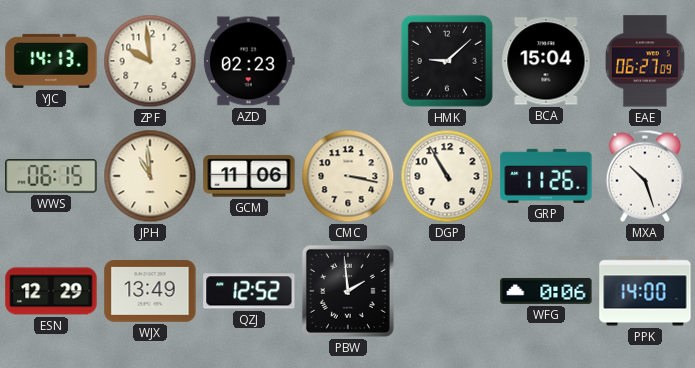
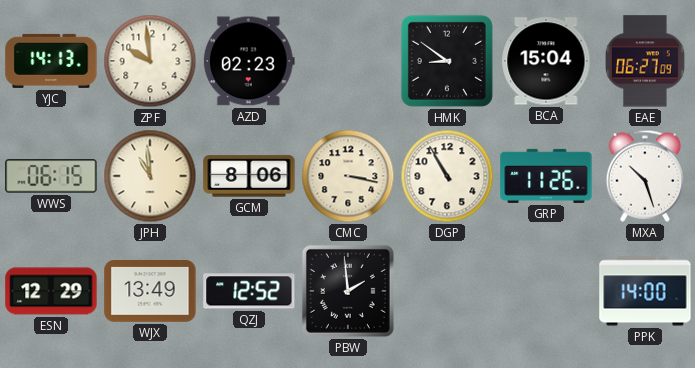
HMK: 9:08 -> 8:51
GCM: 11:06 -> 8:06
WFG: 0:06 -> none
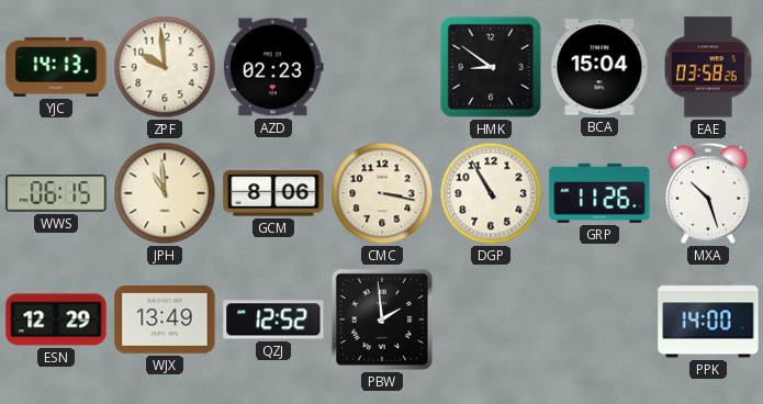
EAE: 06:27 -> 03:58
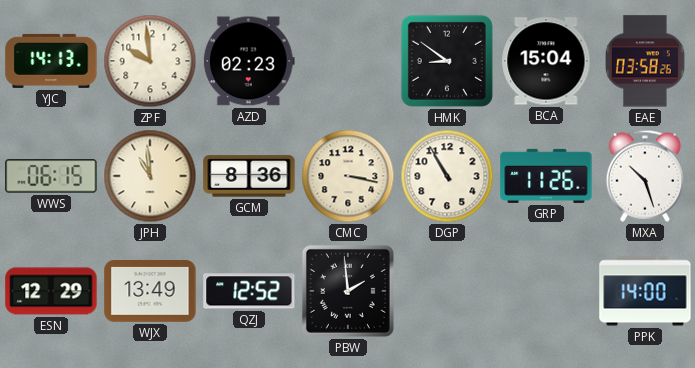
GCM: 8:06 -> 8:36
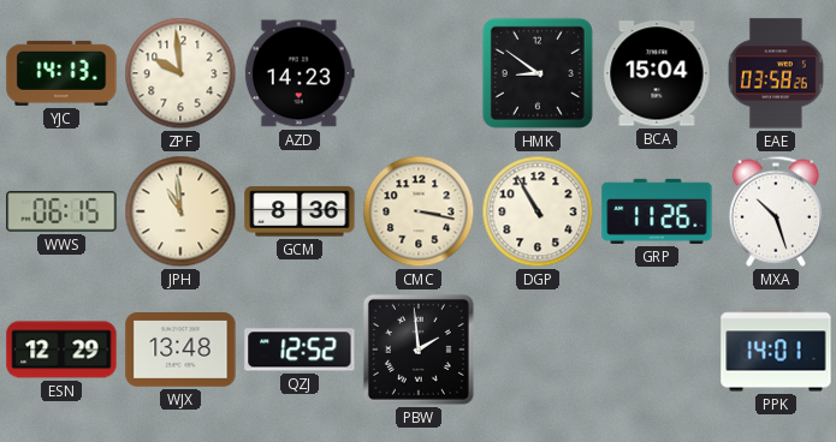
AZD: 02:23 -> 14:23
WJX: 13:49 -> 13:48
PPK: 14:00 -> 14:01
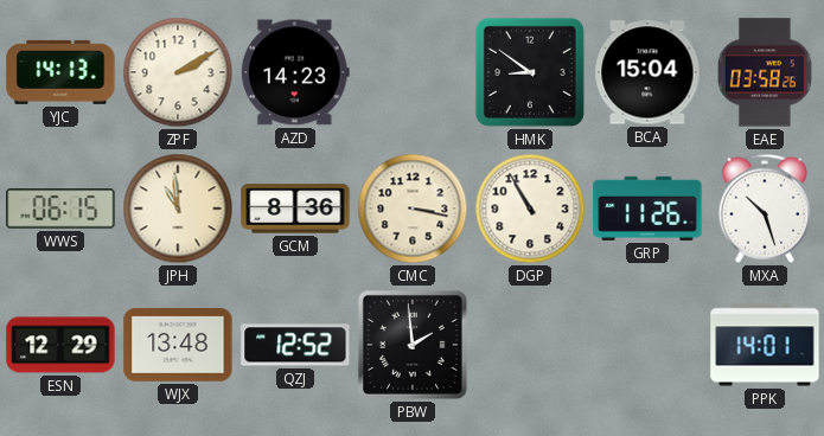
ZPF: 9:59 -> 2:10
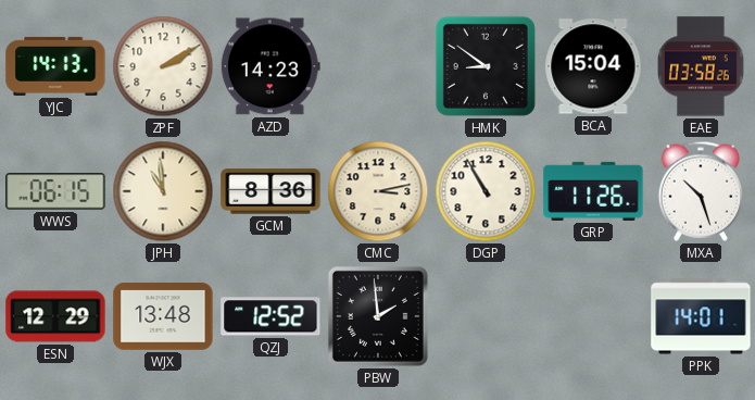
CMC: 3:17 -> 3:13
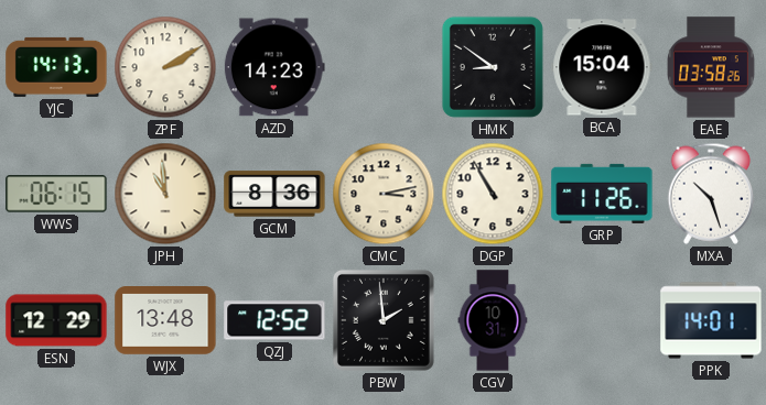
CGV: none -> 10:31
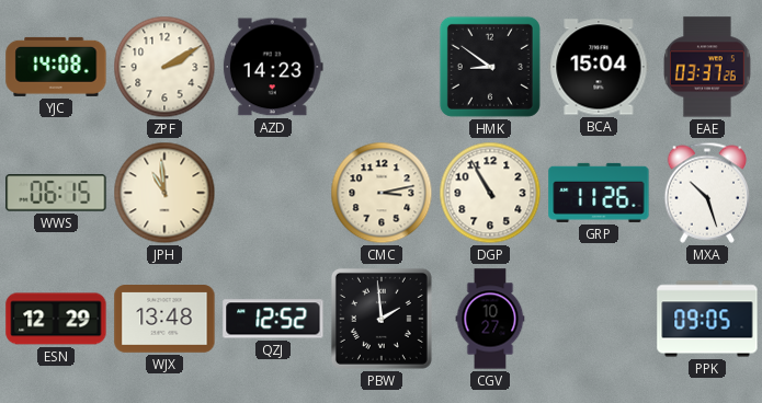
YJC: 14:13 -> 14:08
EAE: 03:58 -> 03:37
GCM: 8:36 -> none
CGV: 10:31 -> 10:27
PPK: 14:01 -> 09:05
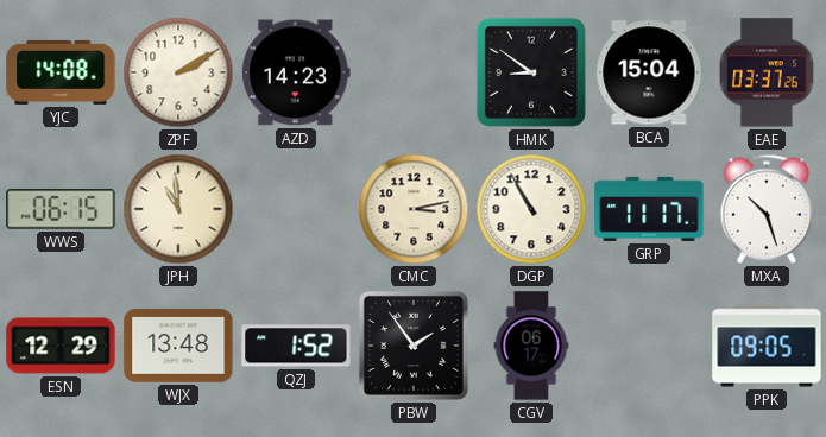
GRP: 11:26 -> 11:17
QZJ: 12:52 -> 1:52
PBW: 1:59 -> 1:54
CGV: 10:27 -> 06:17
